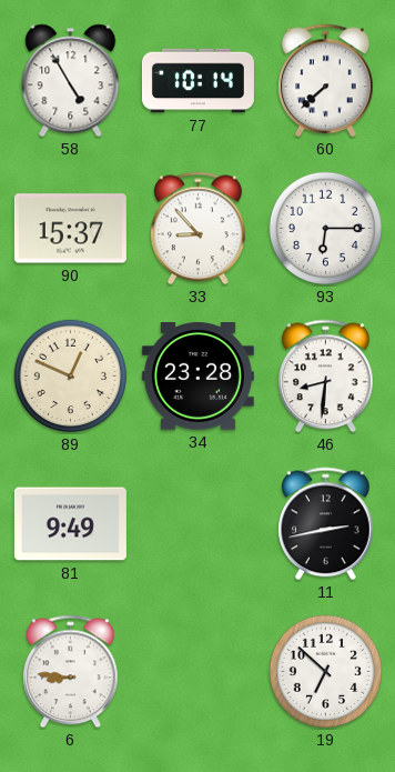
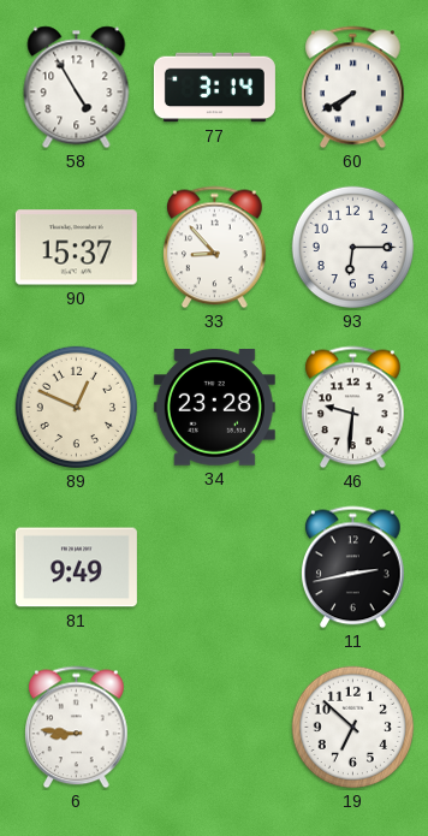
77: 10:14 -> 3:14
60: 7:38 -> 7:40
46: 8:31 -> 9:31
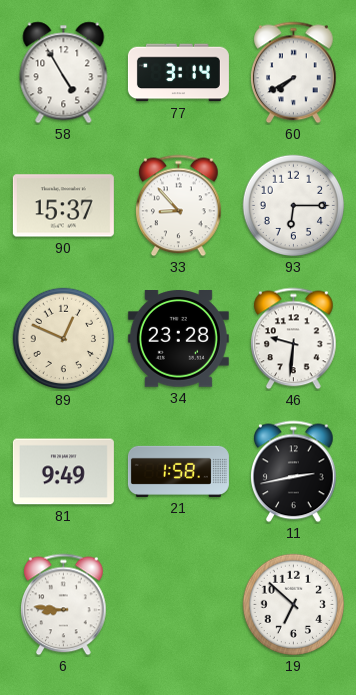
21: none -> 1:58
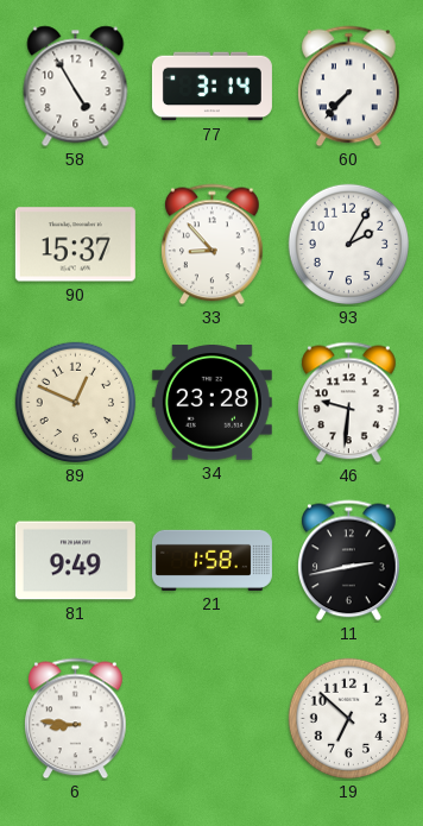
60: 7:40 -> 7:37
93: 6:15 -> 2:05
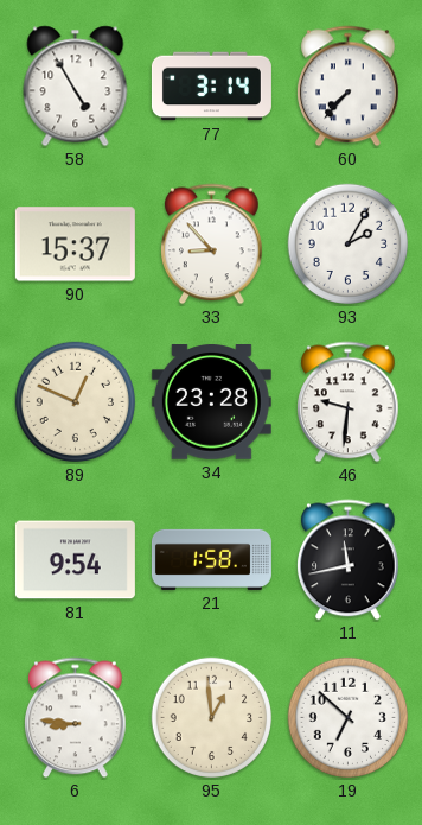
81: 9:49 -> 9:54
11: 2:43 -> 11:43
95: none -> 12:59
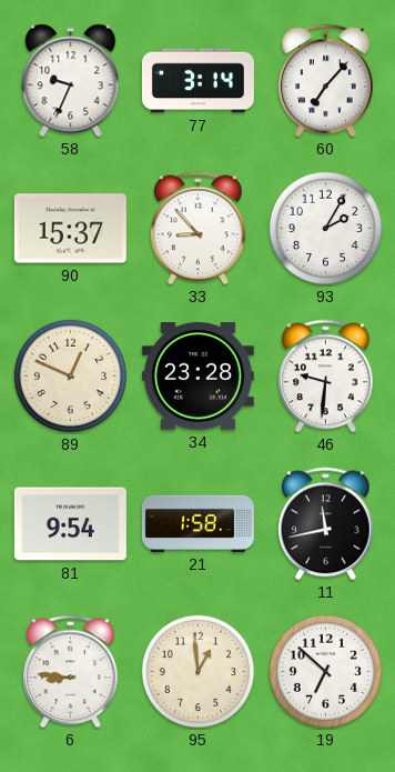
58: 4:55 -> 9:34
60: 7:37 -> 7:07
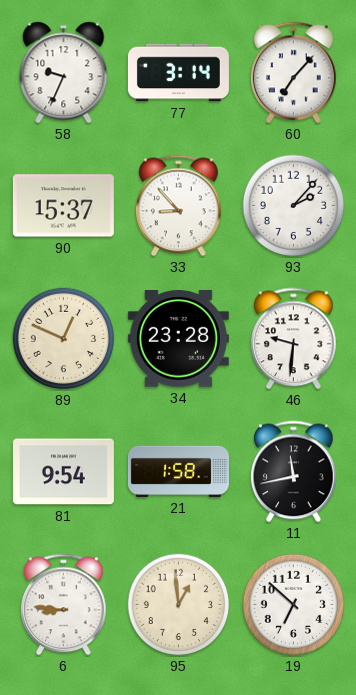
93: 2:05 -> 2:07
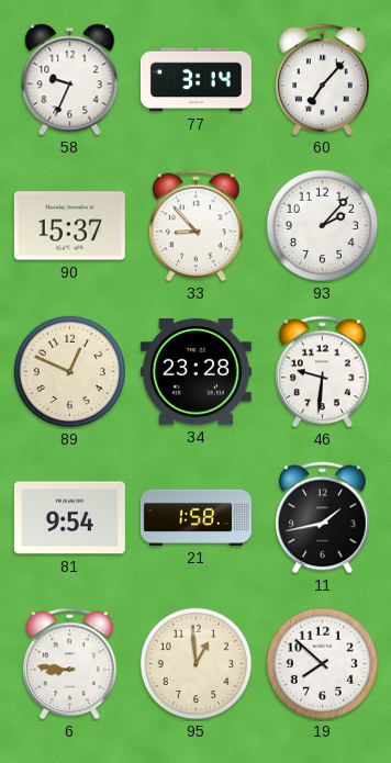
11: 11:43 -> 1:43
19: 6:52 -> 7:52
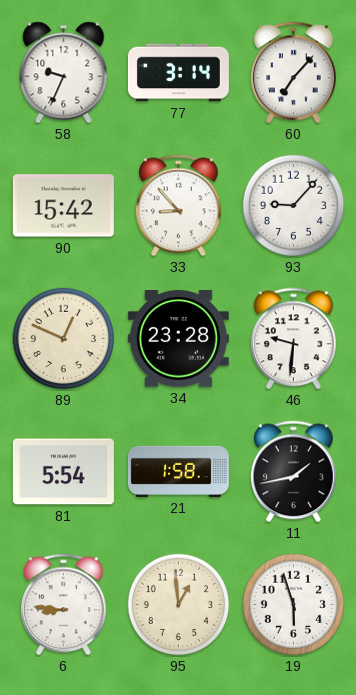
90: 15:37 -> 15:42
93: 2:07 -> 9:07
81: 9:54 -> 5:54
19: 7:52 -> 5:57
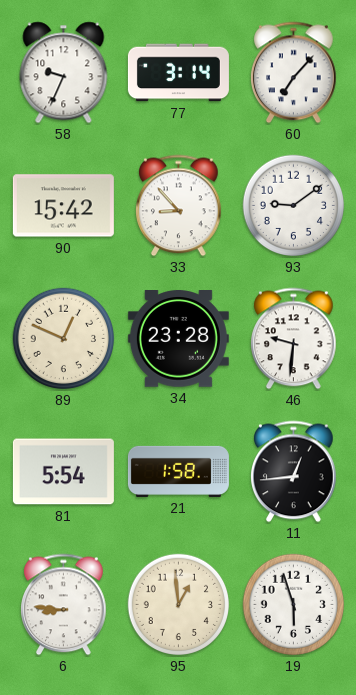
93: 9:07 -> 9:09
11: 1:43 -> 12:44
